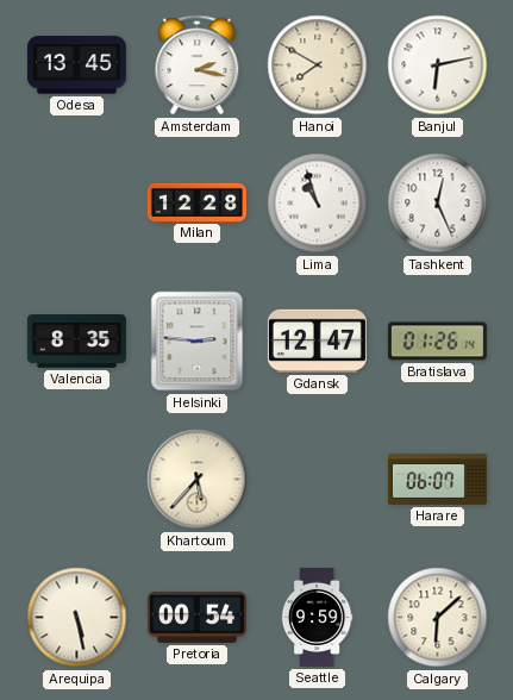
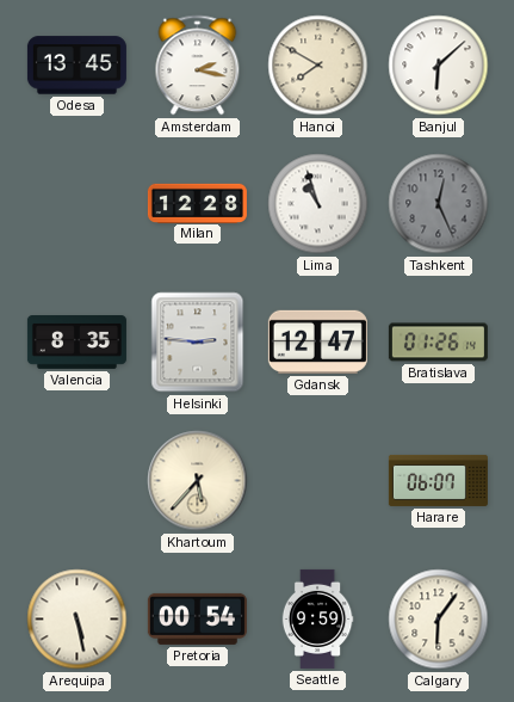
Banjul: 6:13 -> 6:08
Tashkent dial: white -> grey
Calgary: 6:08 -> 6:06
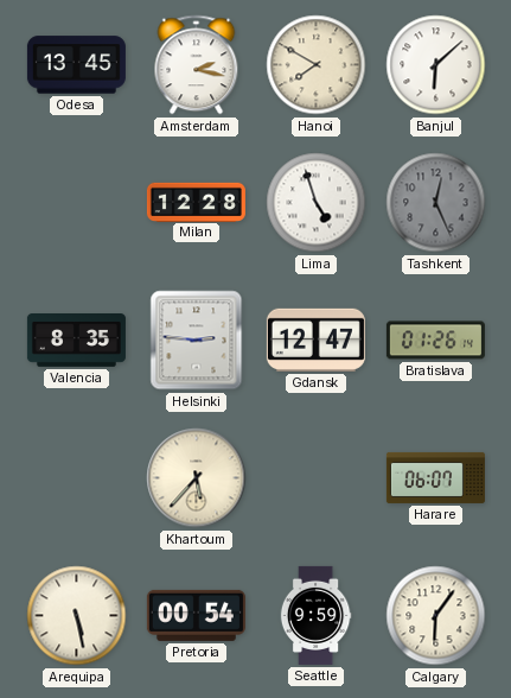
Lima: 10:57 -> 4:57
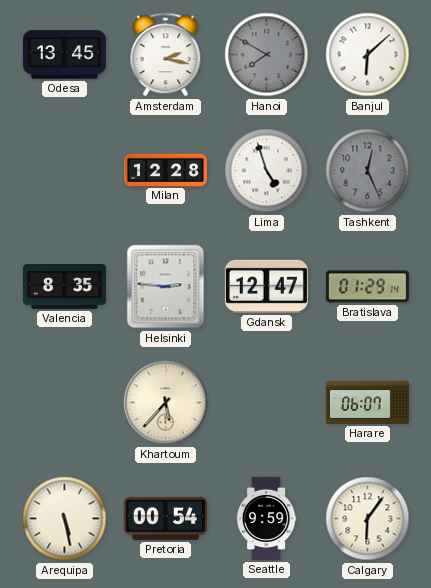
Hanoi dial: cream -> grey
Bratislava: 01:26 -> 01:29
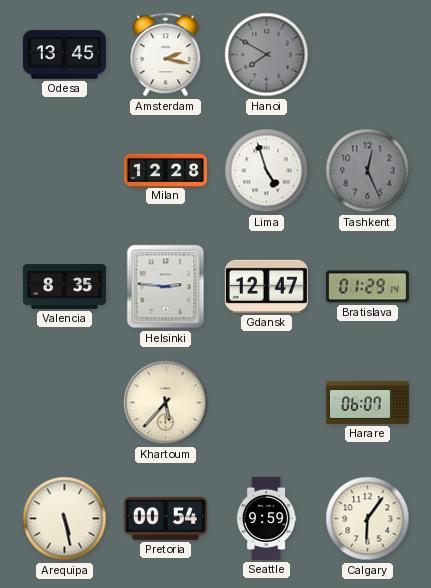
Banjul: 6:08 -> none
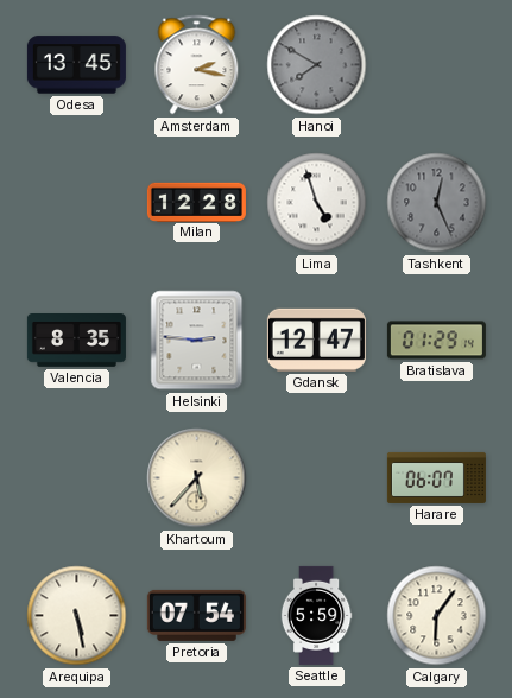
Pretoria: 00:54 -> 07:54
Seattle: 9:59 -> 5:59
